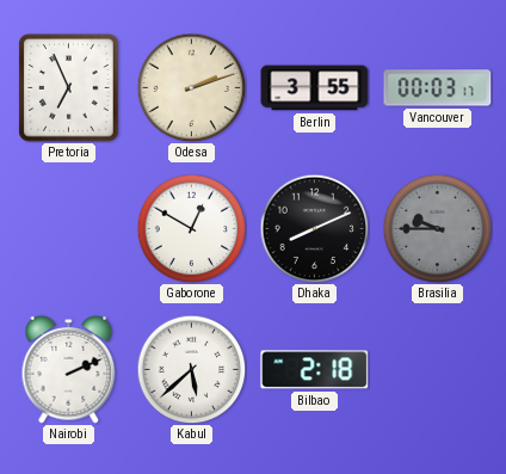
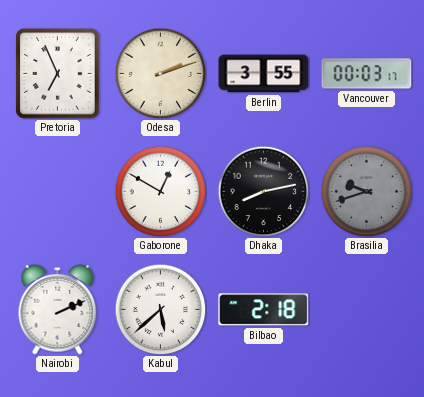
Dhaka: 8:11 -> 8:13
Brasilia: 9:45 -> 9:42
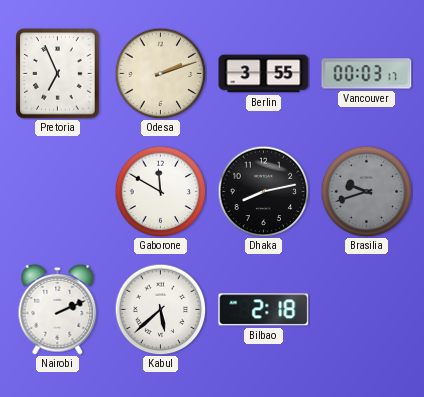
Gaborone: 12:50 -> 11:50
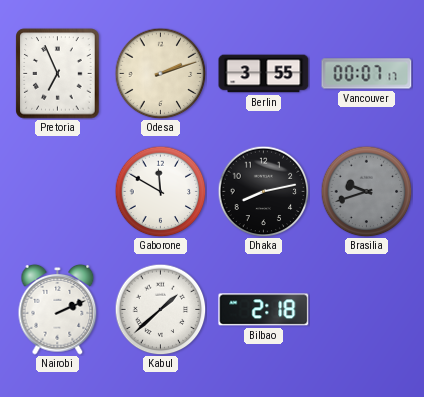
Vancouver: 00:03 -> 00:07
Kabul: 5:38 -> 1:38
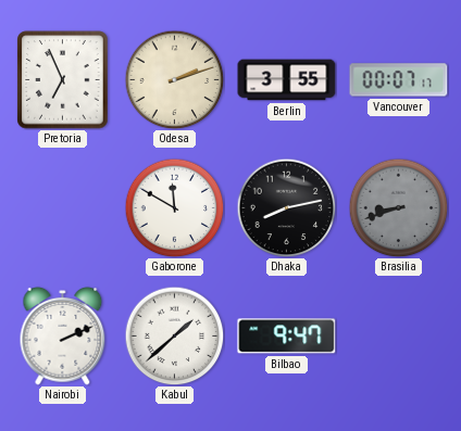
Brasilia: 9:42 -> 8:42
Bilbao: 2:18 -> 9:47
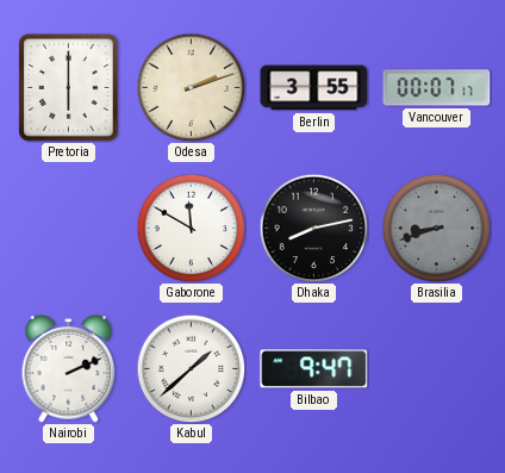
Pretoria: 6:56 -> 6:00
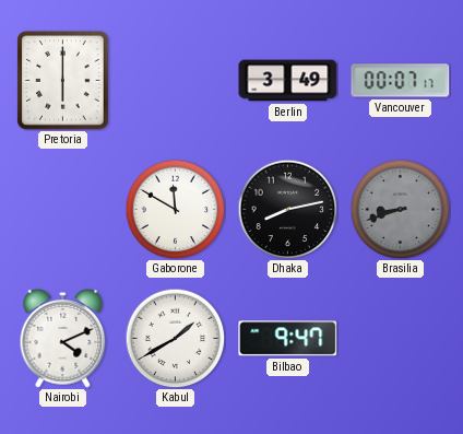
Odesa: 2:12 -> none
Berlin: 3:55 -> 3:49
Nairobi: 2:11 -> 4:11
Kabul: 1:38 -> 1:40
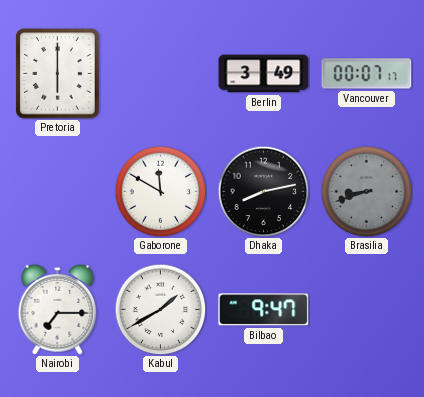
Nairobi: 4:11 -> 7:15
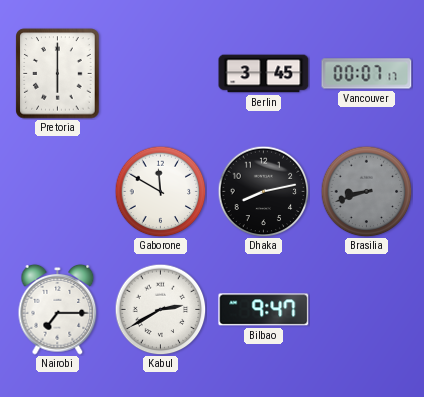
Berlin: 3:49 -> 3:45
Kabul: 1:40 -> 2:40
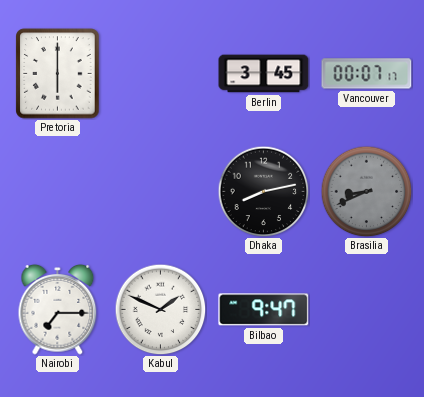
Gaborone: 11:50 -> none
Brasilia: 8:42 -> 8:41
Kabul: 2:40 -> 1:49
